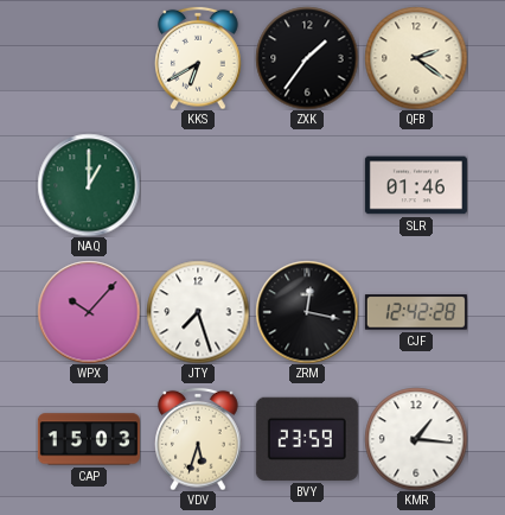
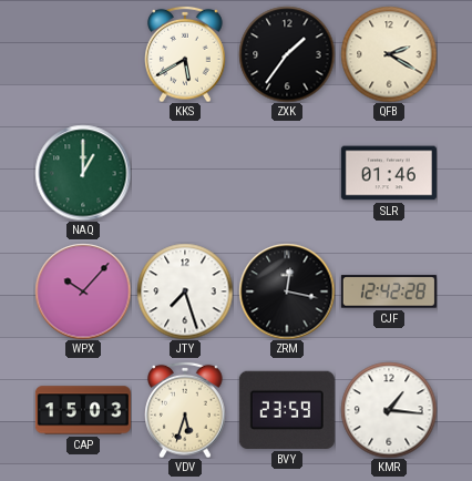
KKS: 6:40 -> 5:40
QFB: 2:21 -> 2:20
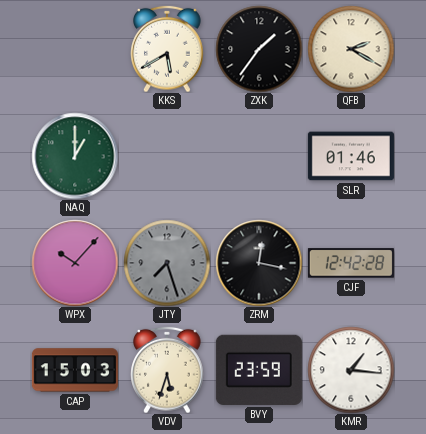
JTY dial: white -> grey
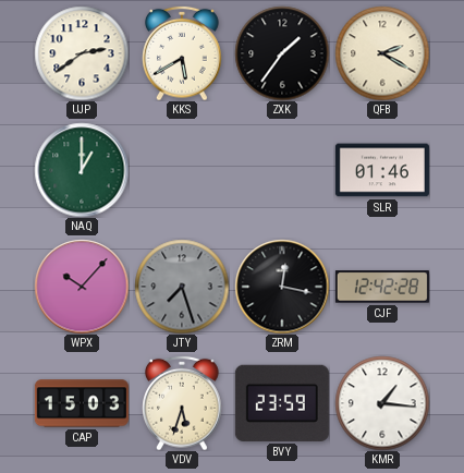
UJP: none -> 2:39
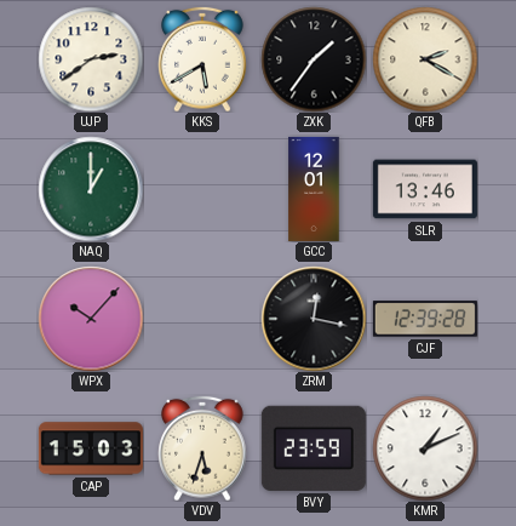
GCC: none -> 12:01
SLR: 01:46 -> 13:46
JTY: 7:27 -> none
CJF: 12:42 -> 12:39
KMR: 1:16 -> 1:11
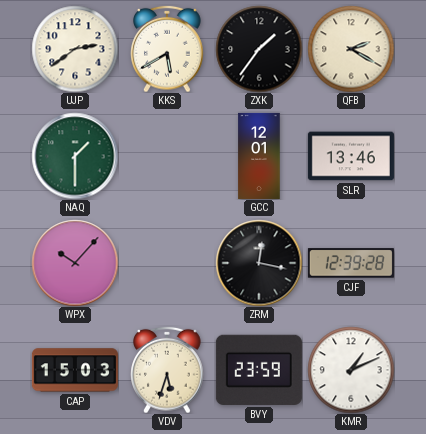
NAQ: 1:00 -> 1:30
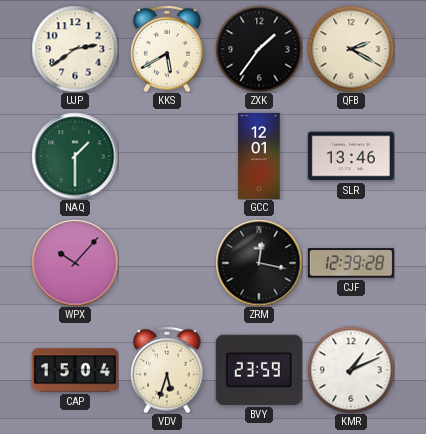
CAP: 15:03 -> 15:04
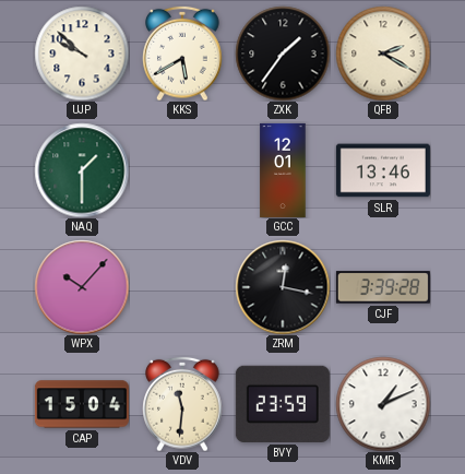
UJP: 2:39 -> 9:52
CJF: 12:39 -> 3:39
VDV: 5:33 -> 11:31
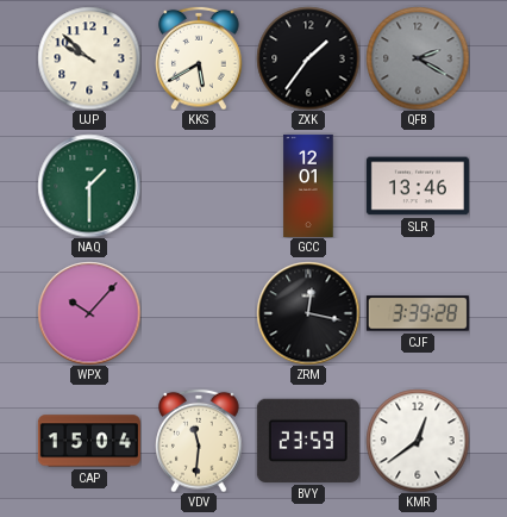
QFB dial: cream -> grey
KMR: 1:11 -> 12:39
